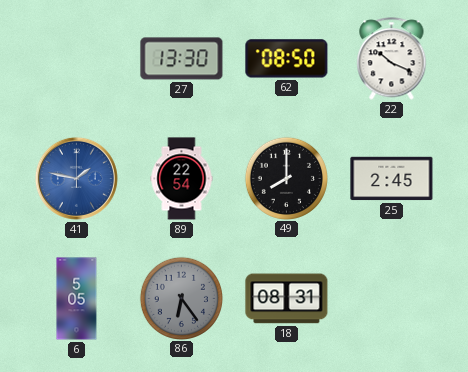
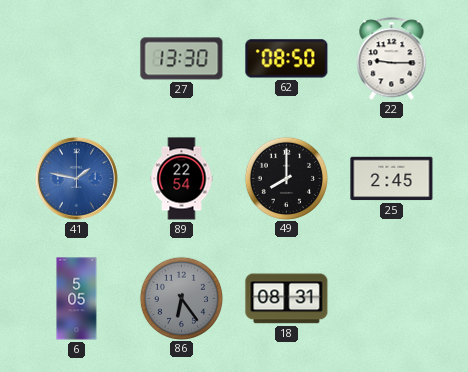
22: 10:19 -> 9:15
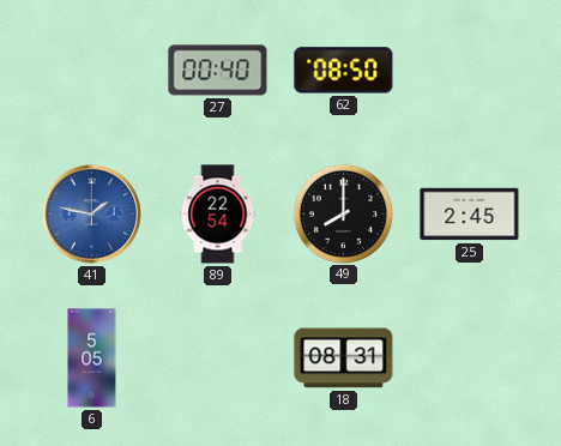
27: 13:30 -> 00:40
22: 9:15 -> none
86: 6:24 -> none
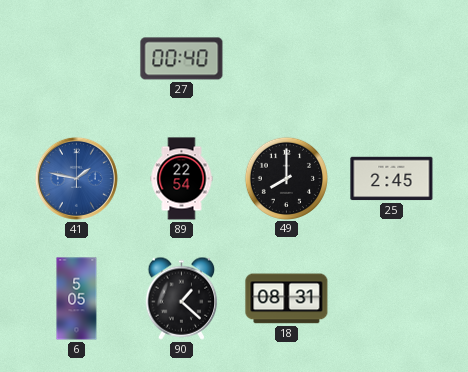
62: 08:50 -> none
90: none -> 1:22
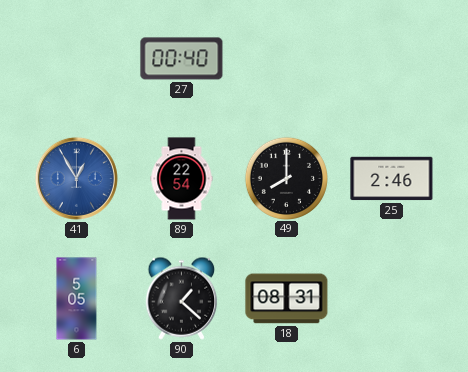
41: 1:47 -> 12:55
25: 2:45 -> 2:46
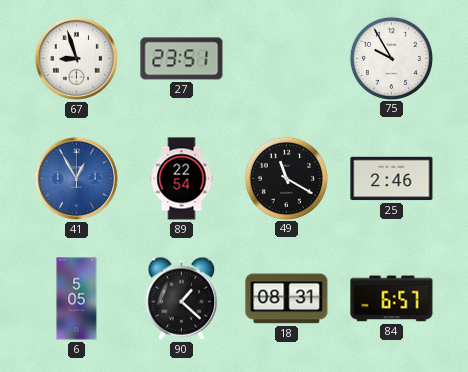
67: none -> 8:57
27: 00:40 -> 23:51
75: none -> 9:55
49: 8:00 -> 11:20
84: none -> 6:57
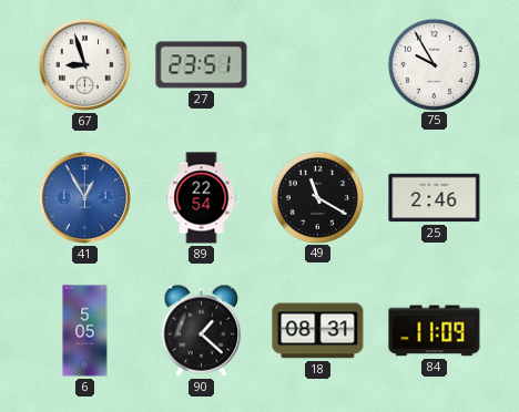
84: 6:57 -> 11:09
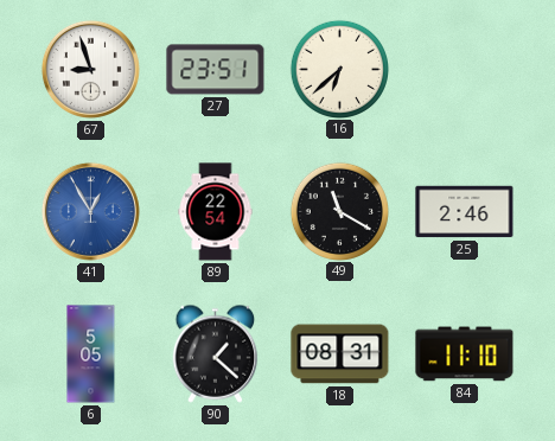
16: none -> 6:38
75: 9:55 -> none
84: 11:09 -> 11:10
